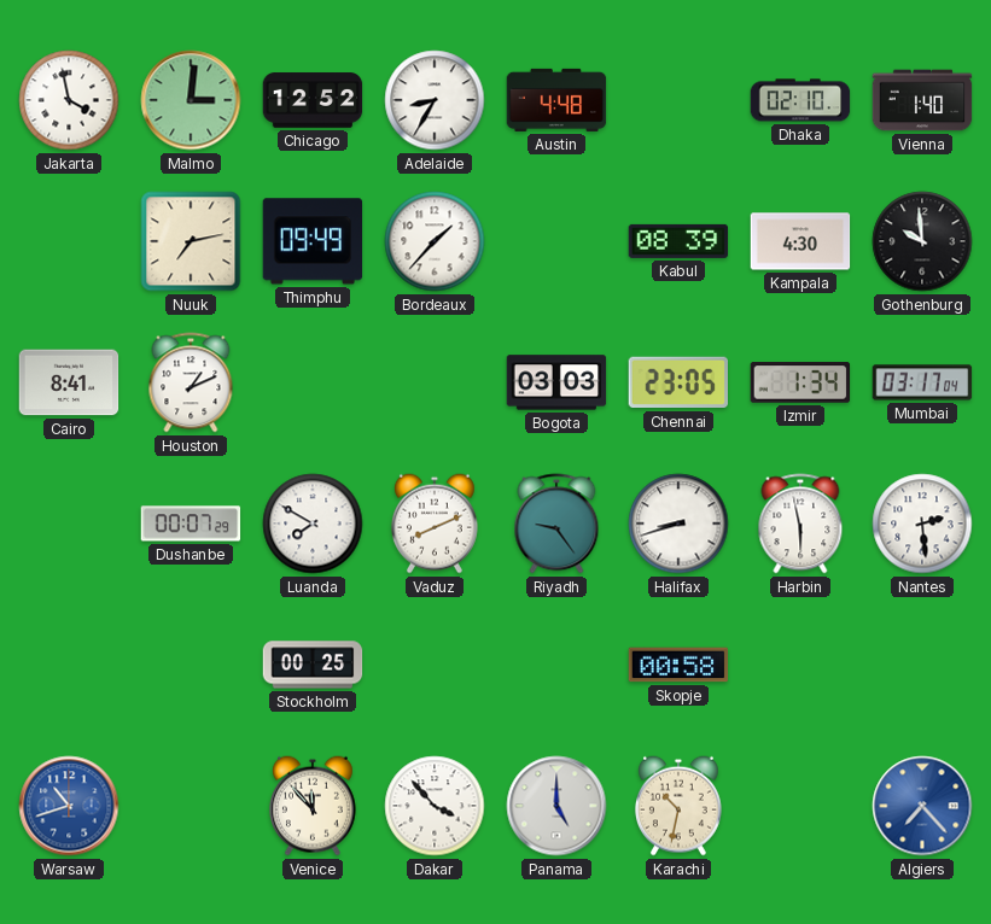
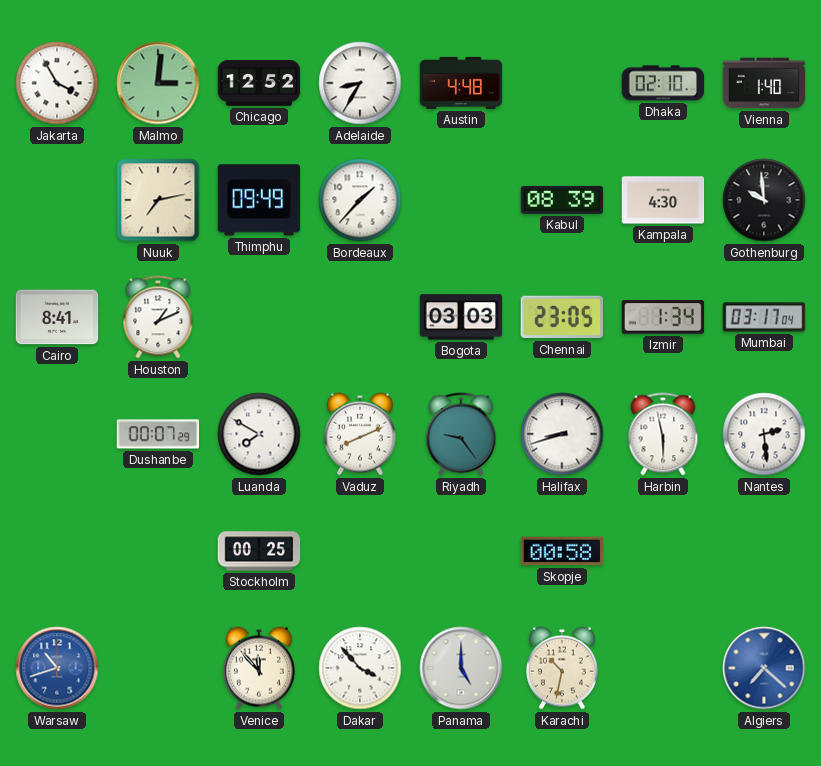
Jakarta: 3:58 -> 3:55
Algiers: 7:23 -> 7:22
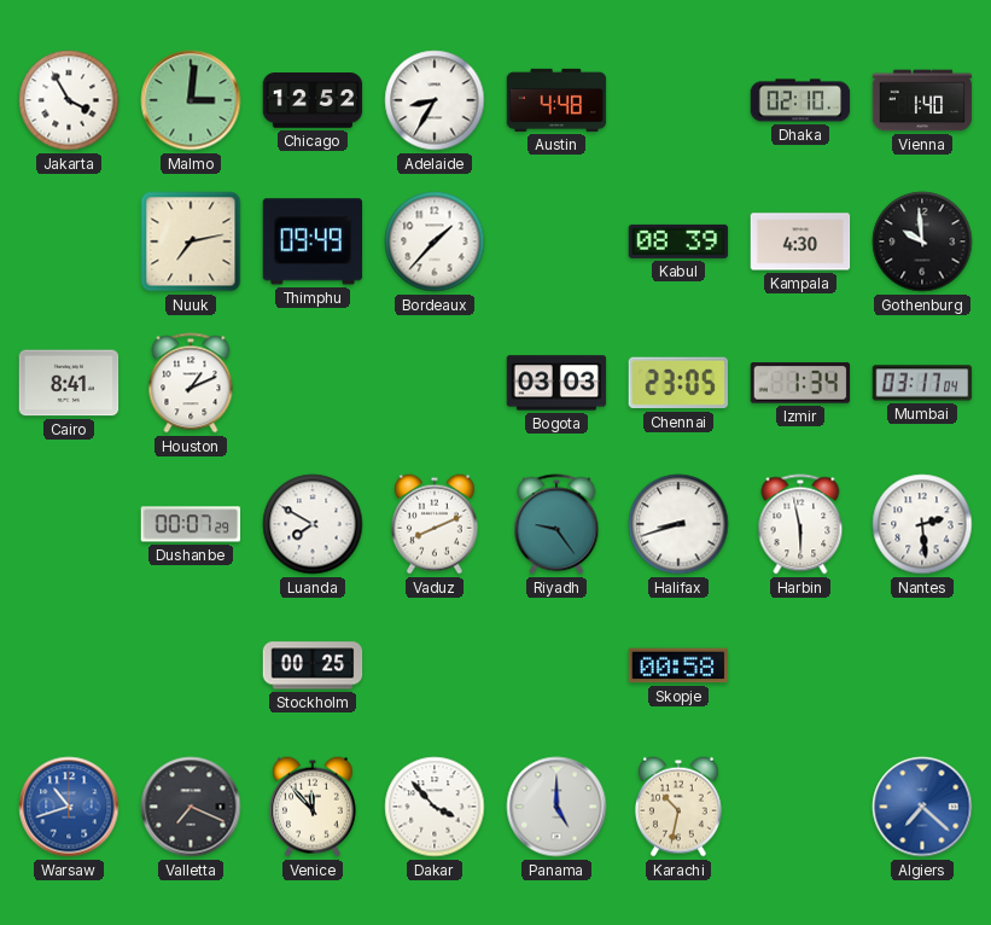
Valletta: none -> 7:19
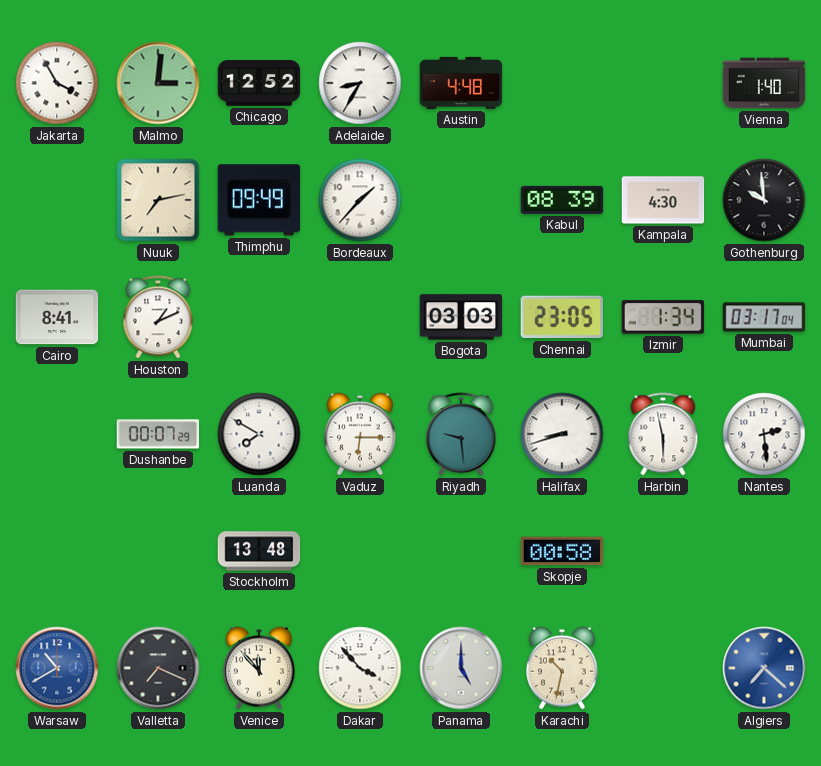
Dhaka: 02:10 -> none
Vaduz: 8:11 -> 6:15
Riyadh: 9:24 -> 9:29
Stockholm: 00:25 -> 13:48
Warsaw: 10:42 -> 10:40
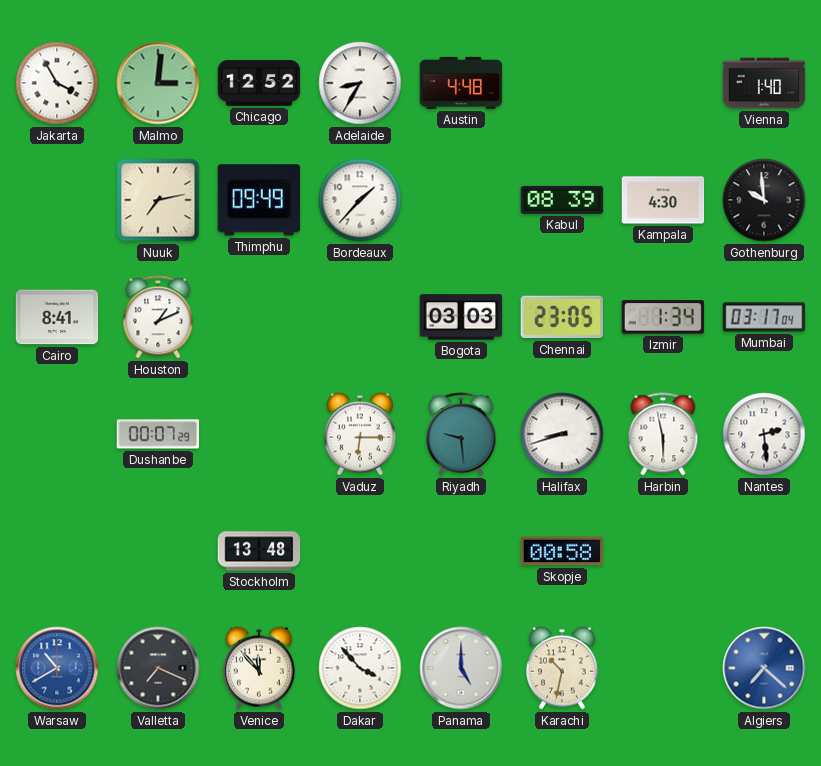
Luanda: 7:50 -> none
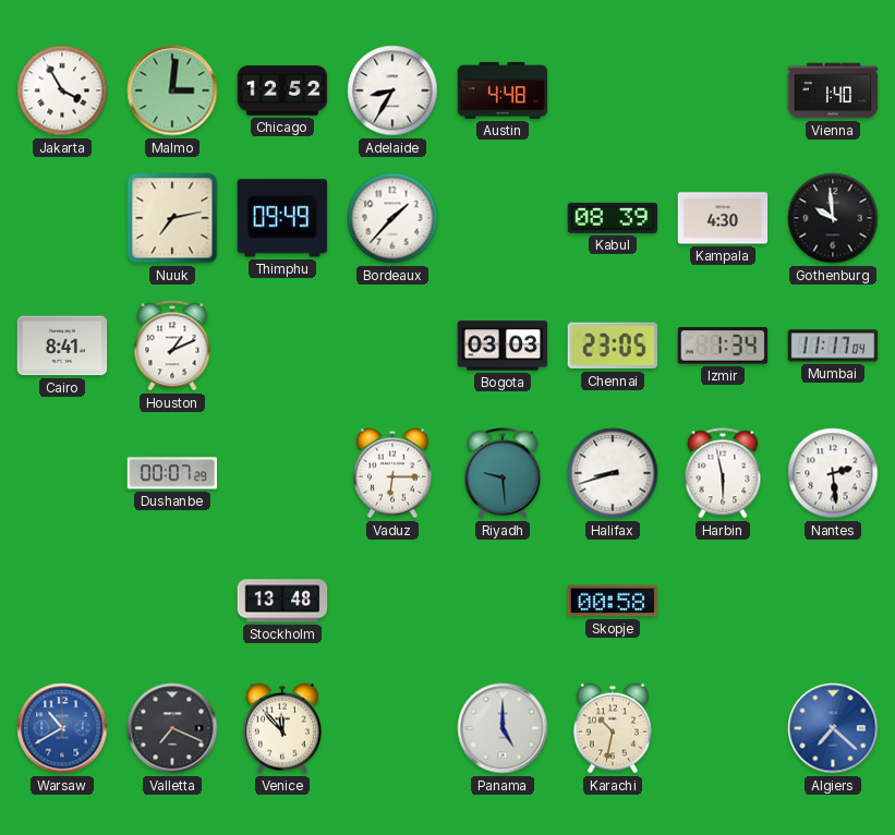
Mumbai: 03:17 -> 11:17
Dakar: 3:53 -> none
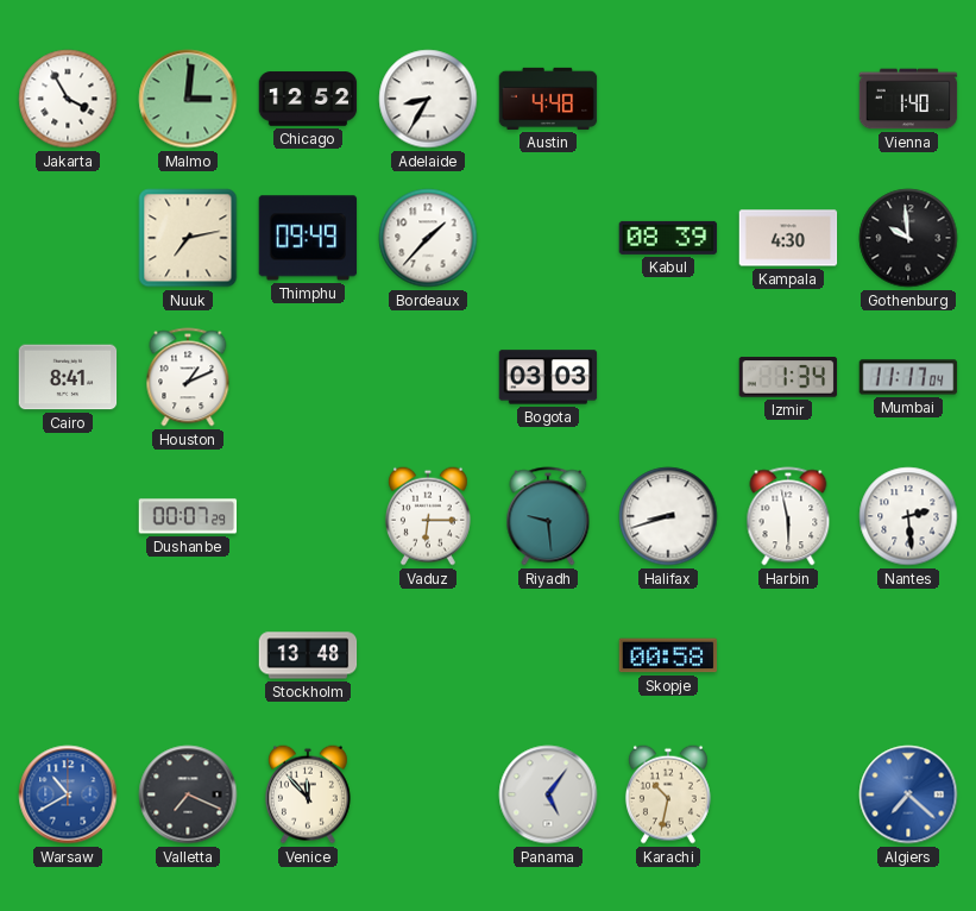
Chennai: 23:05 -> none
Panama: 5:00 -> 5:06
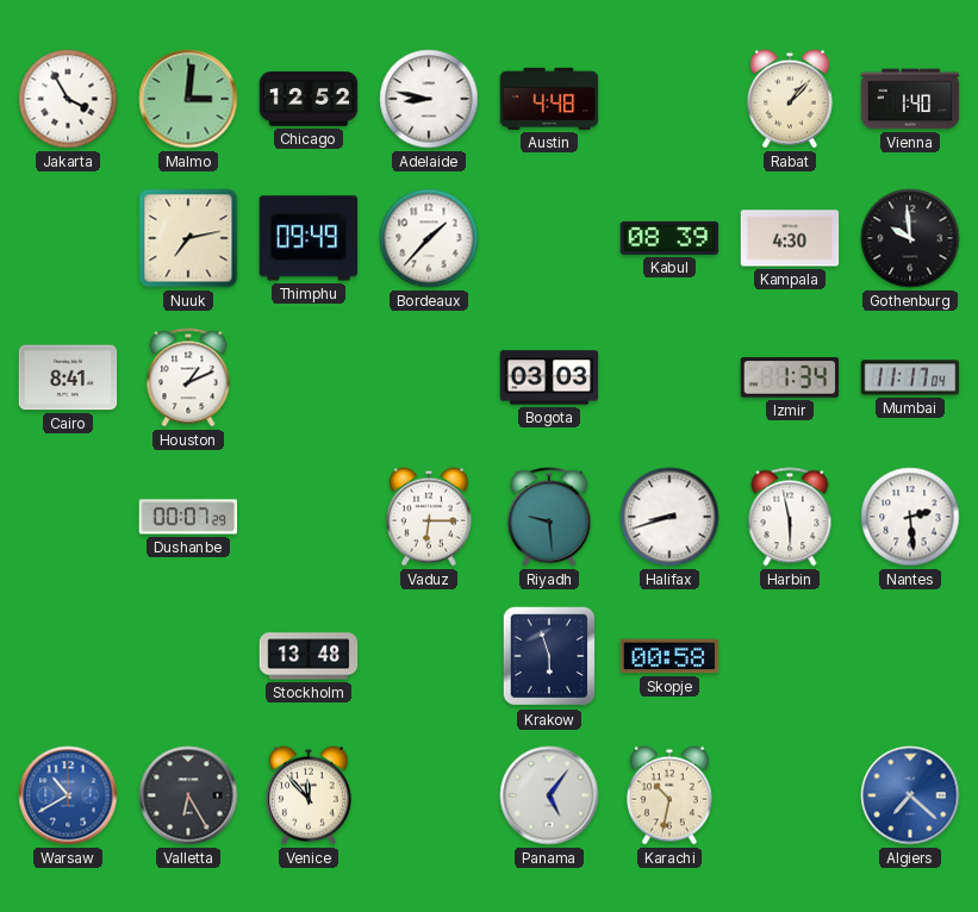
Adelaide: 8:35 -> 8:47
Rabat: none -> 1:07
Krakow: none -> 5:57
Valletta: 7:19 -> 6:25
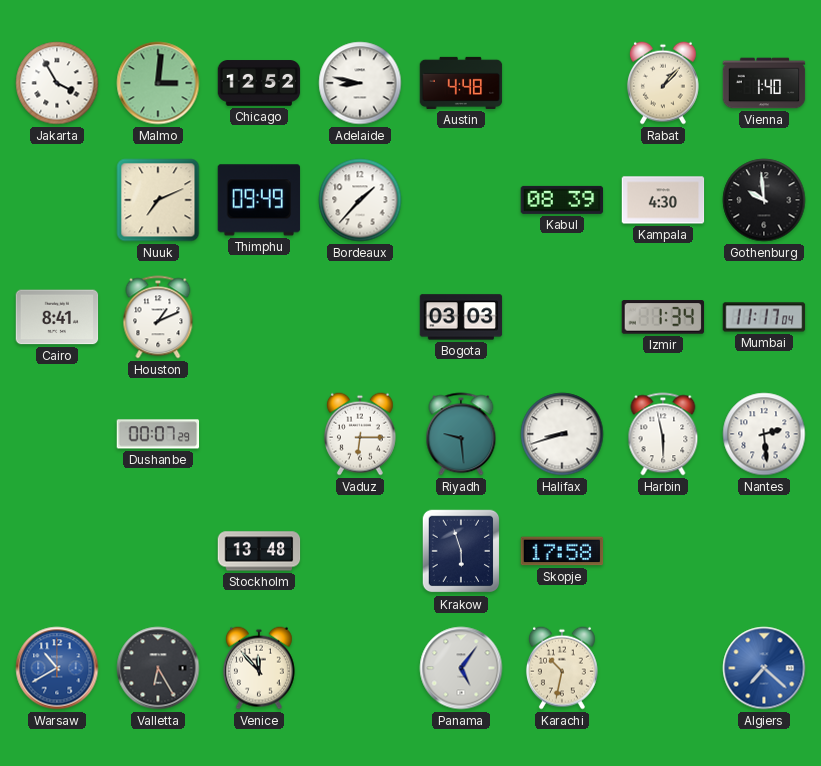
Nuuk: 7:13 -> 7:11
Skopje: 00:58 -> 17:58
